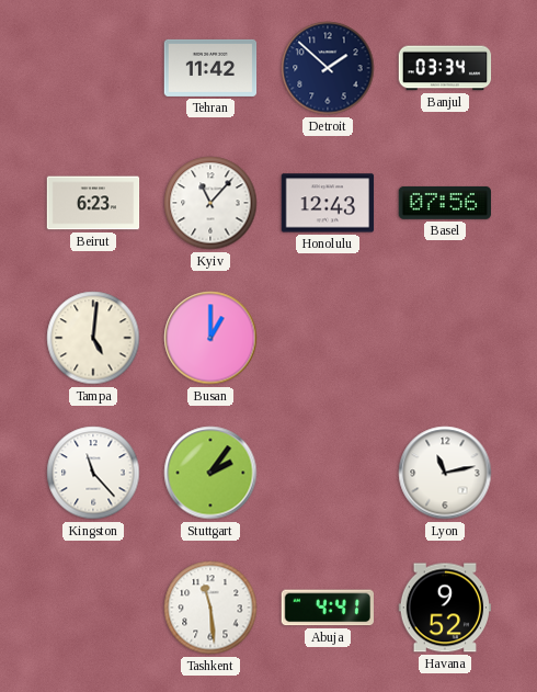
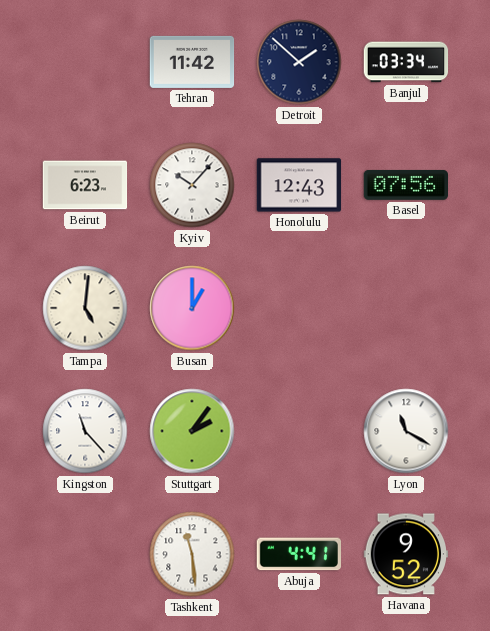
Kyiv: 11:07 -> 10:07
Lyon: 11:13 -> 11:20
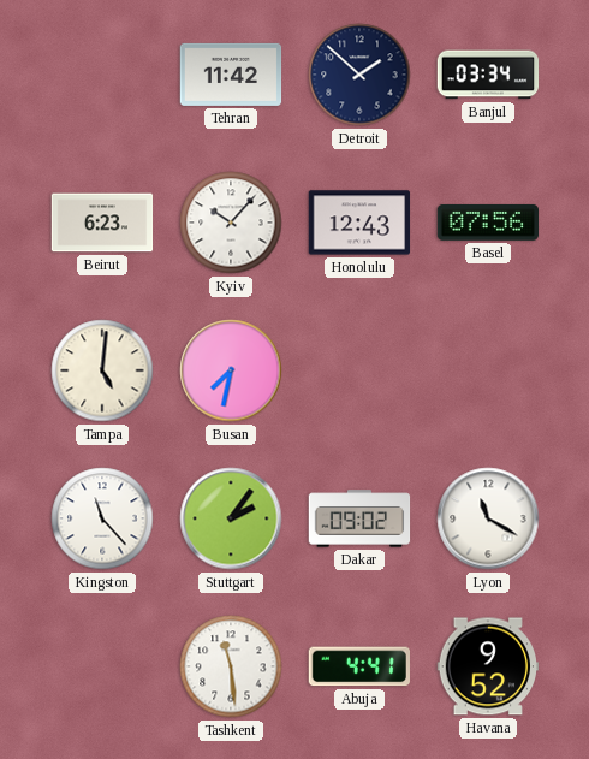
Busan: 1:00 -> 7:32
Dakar: none -> 09:02
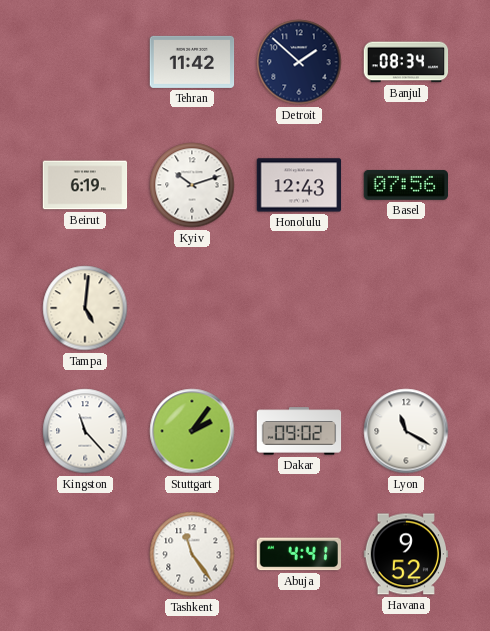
Banjul: 03:34 -> 08:34
Beirut: 6:23 -> 6:19
Kyiv: 10:07 -> 10:12
Busan: 7:32 -> none
Tashkent: 11:29 -> 11:24
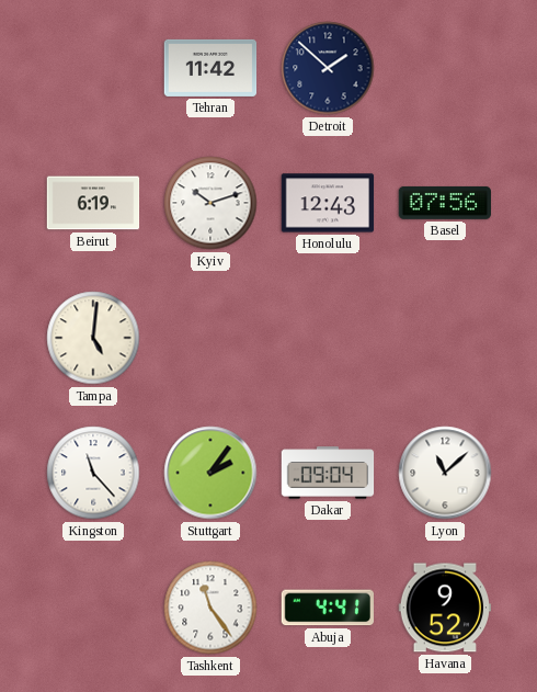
Banjul: 08:34 -> none
Dakar: 09:02 -> 09:04
Lyon: 11:20 -> 11:08
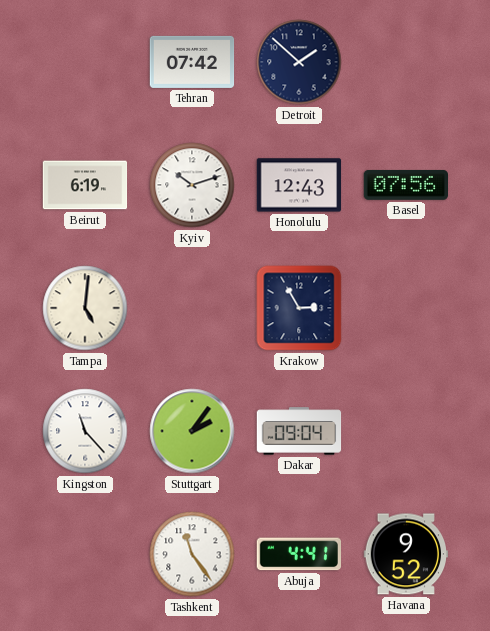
Tehran: 11:42 -> 07:42
Krakow: none -> 2:55
Lyon: 11:08 -> none
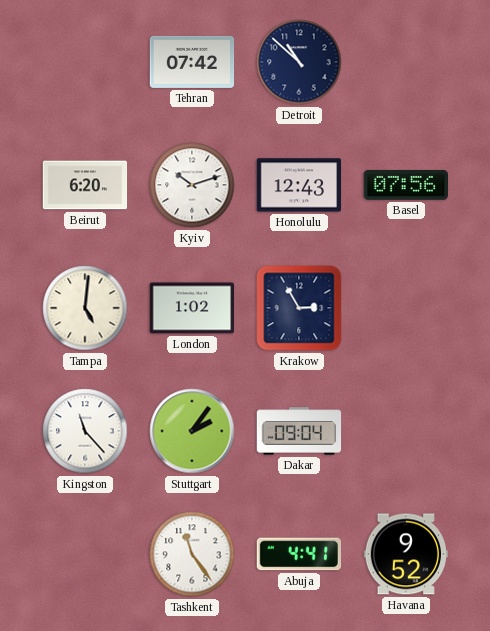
Detroit: 1:52 -> 10:52
Beirut: 6:19 -> 6:20
London: none -> 1:02
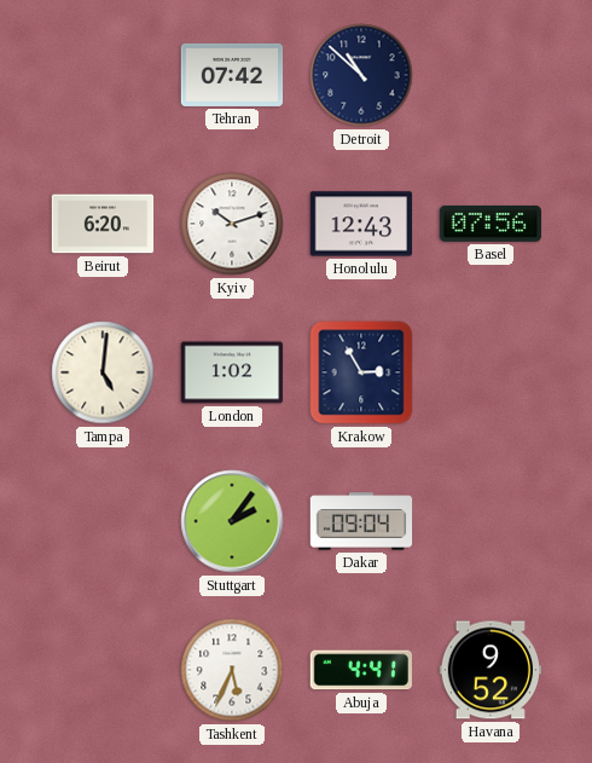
Kingston: 11:23 -> none
Tashkent: 11:24 -> 5:34
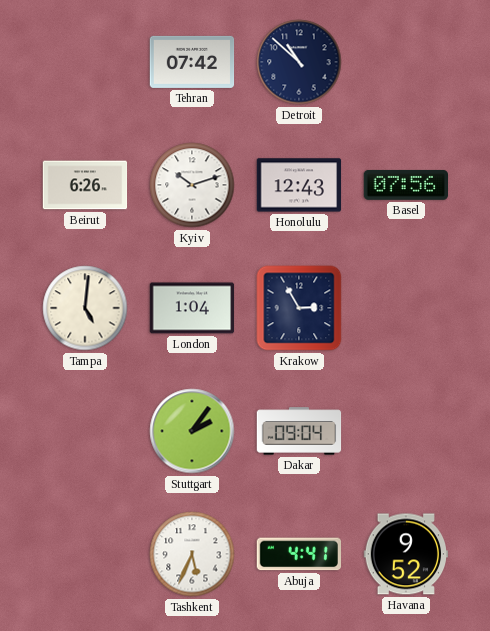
Beirut: 6:20 -> 6:26
London: 1:02 -> 1:04
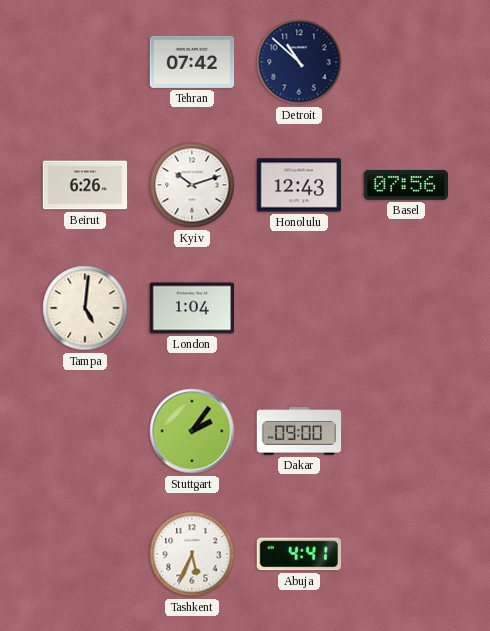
Krakow: 2:55 -> none
Dakar: 09:04 -> 09:00
Havana: 9:52 -> none
